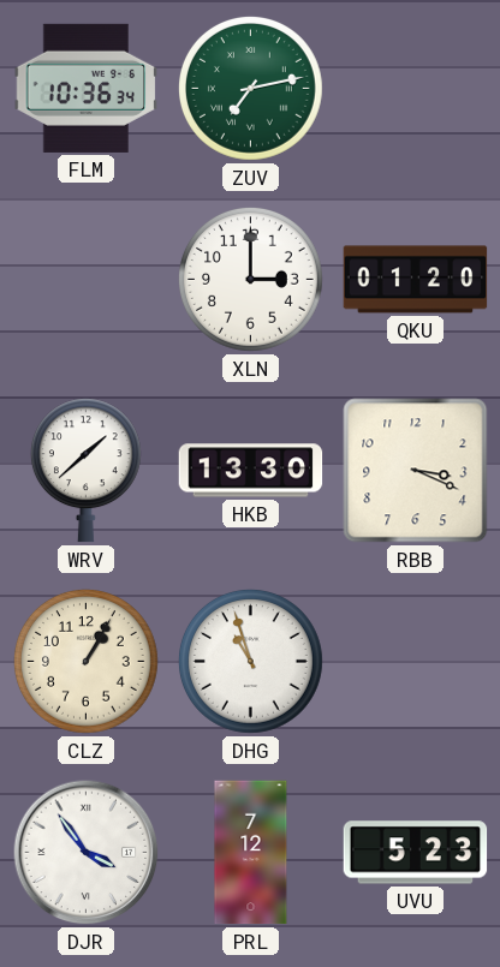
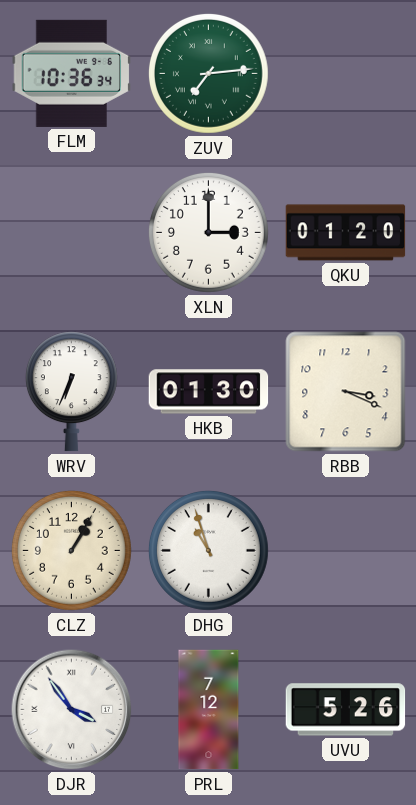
ZUV: 7:13 -> 7:14
WRV: 1:38 -> 6:34
HKB: 13:30 -> 01:30
UVU: 5:23 -> 5:26
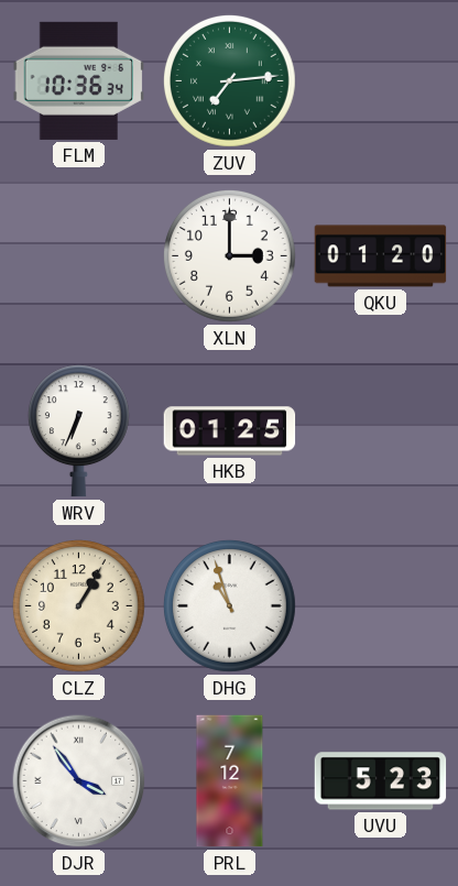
HKB: 01:30 -> 01:25
RBB: 3:19 -> none
UVU: 5:26 -> 5:23
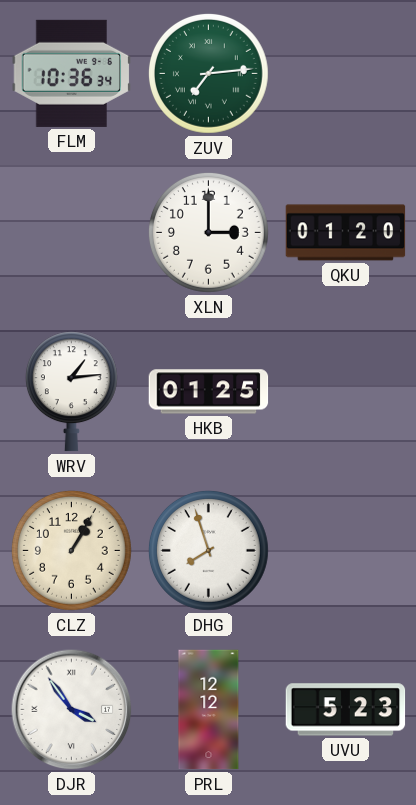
WRV: 6:34 -> 1:14
DHG: 10:57 -> 7:57
PRL: 7:12 -> 12:12
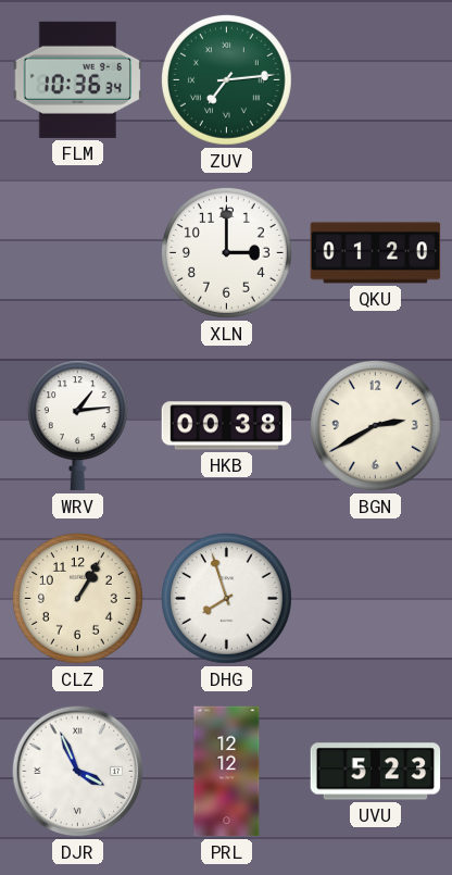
HKB: 01:25 -> 00:38
BGN: none -> 2:40
DJR: 3:54 -> 3:56
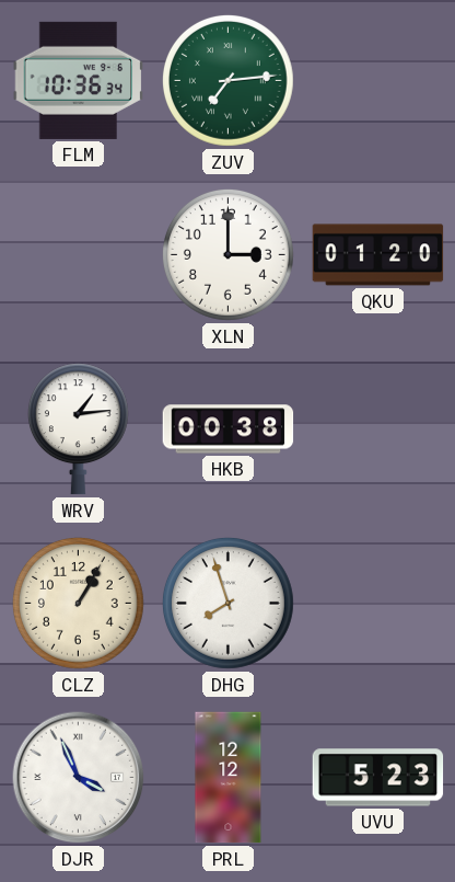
BGN: 2:40 -> none
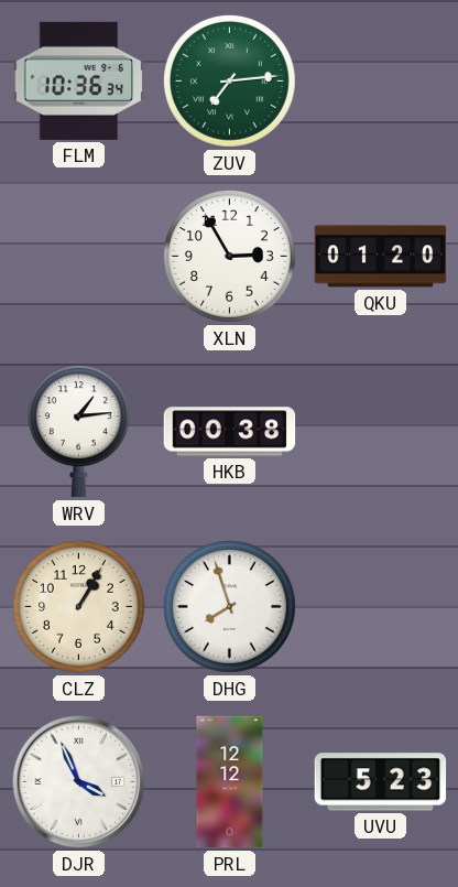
XLN: 3:00 -> 2:55
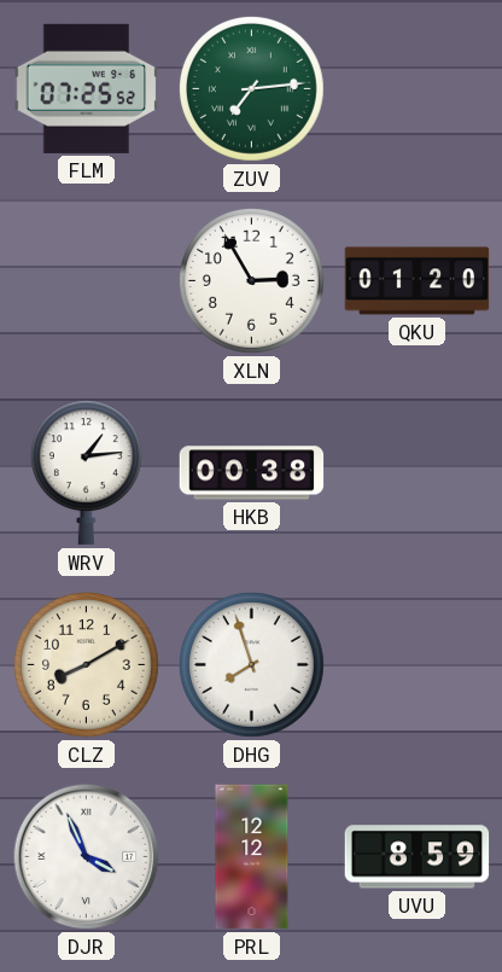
FLM: 10:36 -> 07:25
CLZ: 1:05 -> 8:10
UVU: 5:23 -> 8:59
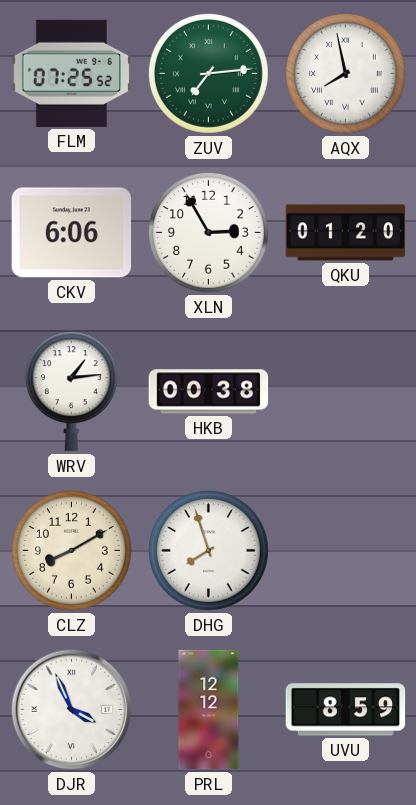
AQX: none -> 7:58
CKV: none -> 6:06
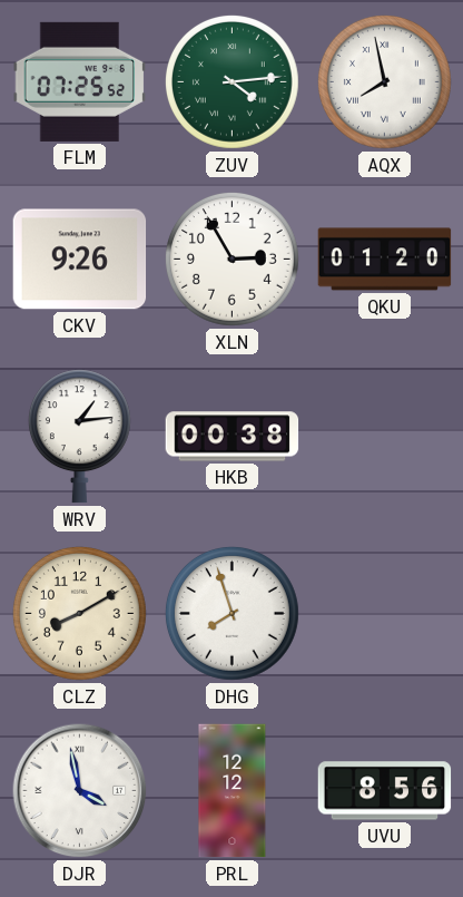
ZUV: 7:14 -> 4:14
CKV: 6:06 -> 9:26
DJR: 3:56 -> 3:58
UVU: 8:59 -> 8:56
